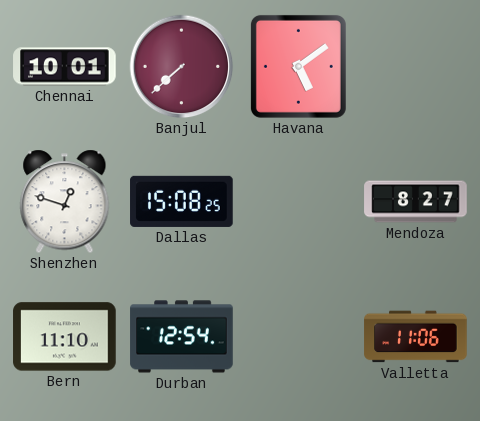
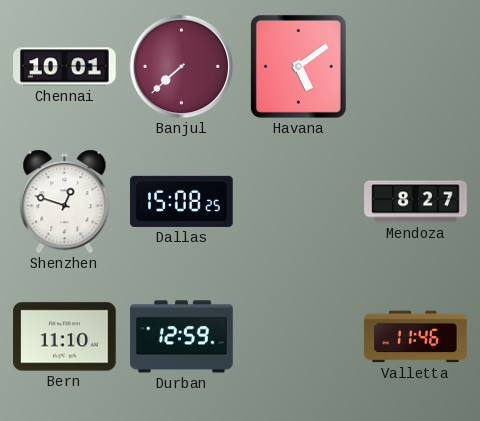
Durban: 12:54 -> 12:59
Valletta: 11:06 -> 11:46
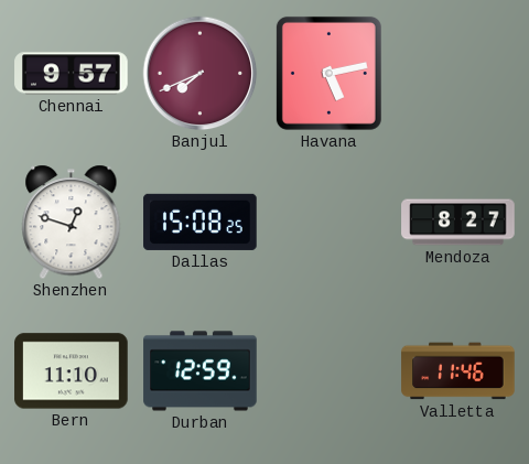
Chennai: 10:01 -> 9:57
Banjul: 7:38 -> 7:41
Havana: 5:09 -> 5:13
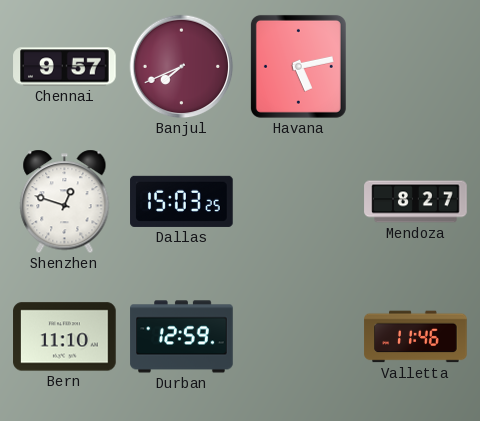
Dallas: 15:08 -> 15:03
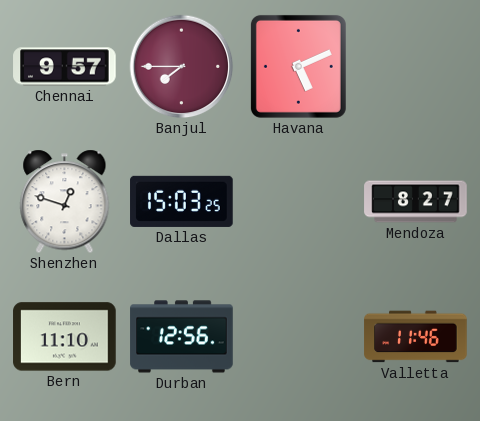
Banjul: 7:41 -> 7:45
Havana: 5:13 -> 5:11
Durban: 12:59 -> 12:56
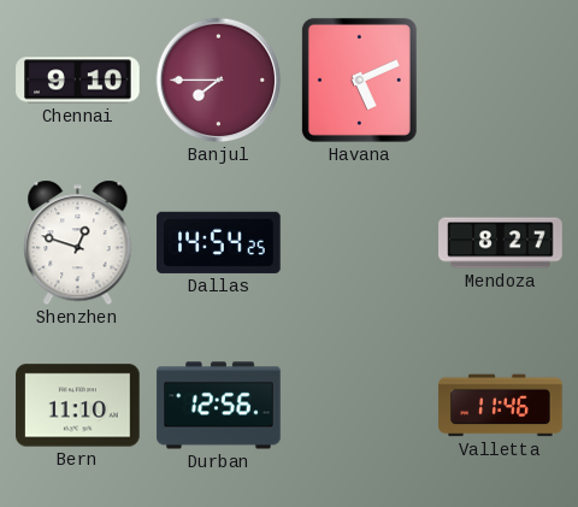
Chennai: 9:57 -> 9:10
Dallas: 15:03 -> 14:54
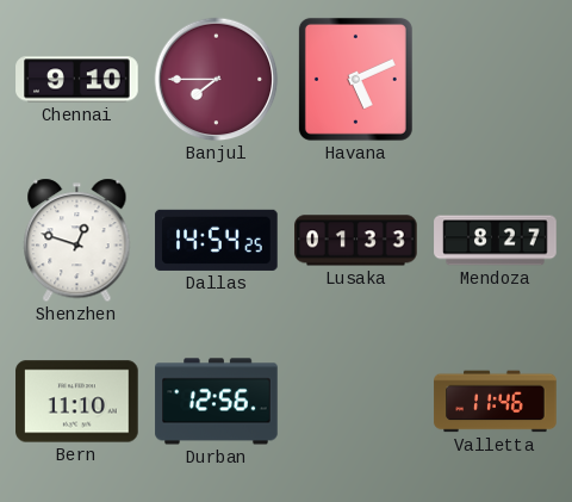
Lusaka: none -> 01:33
